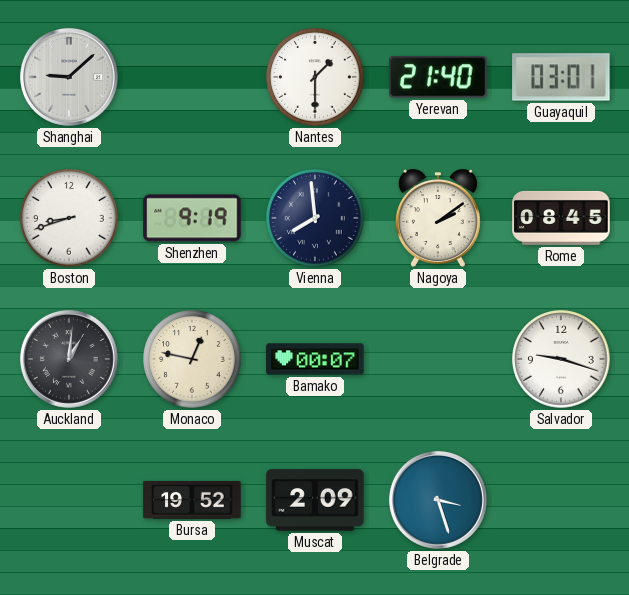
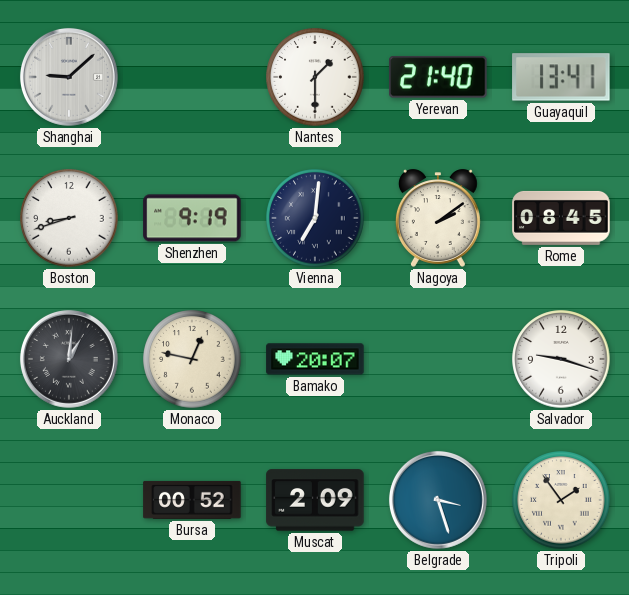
Guayaquil: 03:01 -> 13:41
Vienna: 7:59 -> 7:01
Bamako: 00:07 -> 20:07
Bursa: 19:52 -> 00:52
Tripoli: none -> 1:54
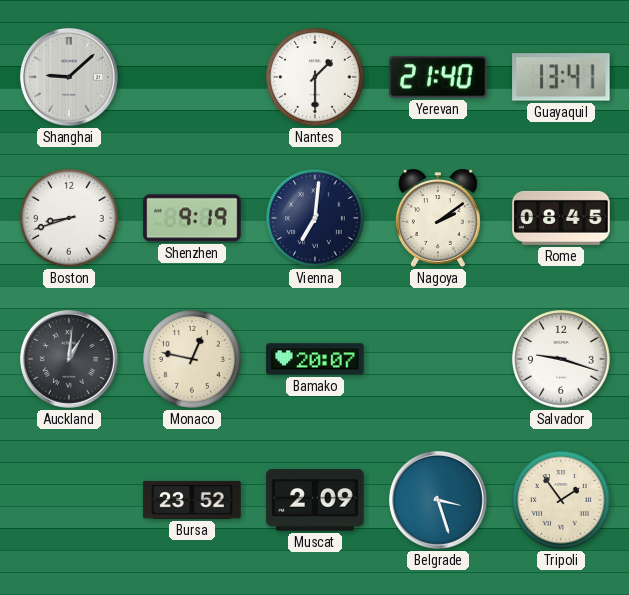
Bursa: 00:52 -> 23:52
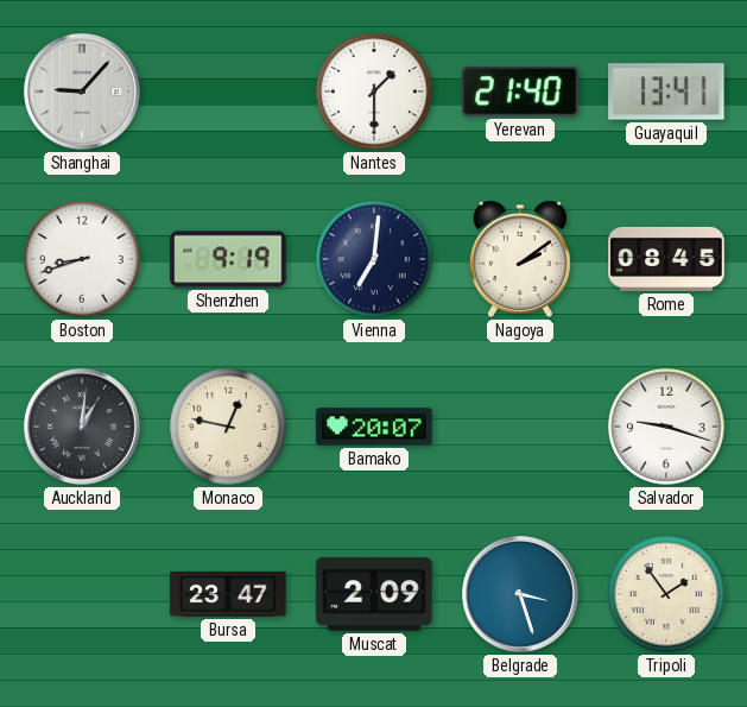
Shanghai: 9:08 -> 9:07
Bursa: 23:52 -> 23:47
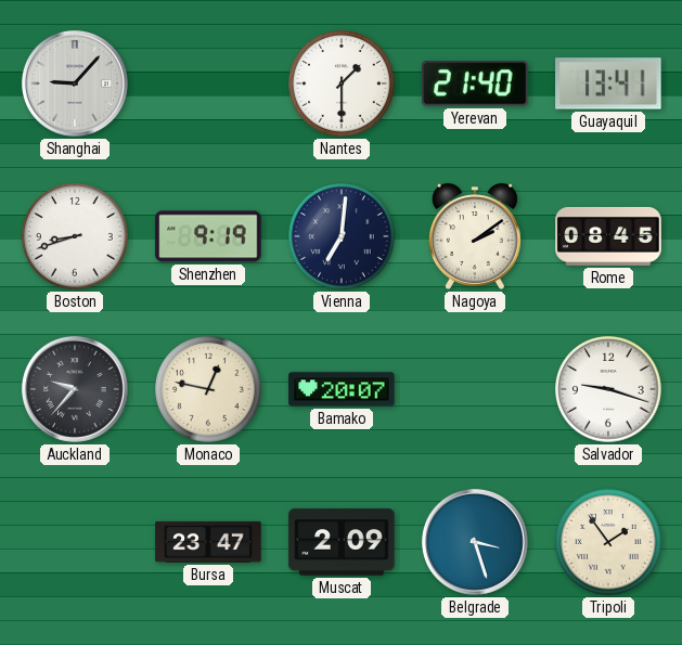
Auckland: 1:01 -> 9:37
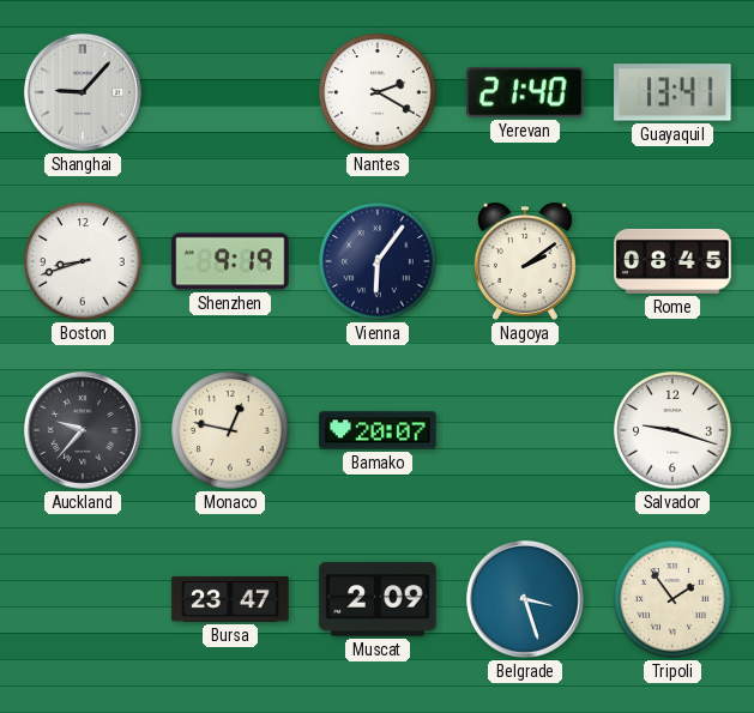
Nantes: 1:30 -> 2:20
Vienna: 7:01 -> 6:06
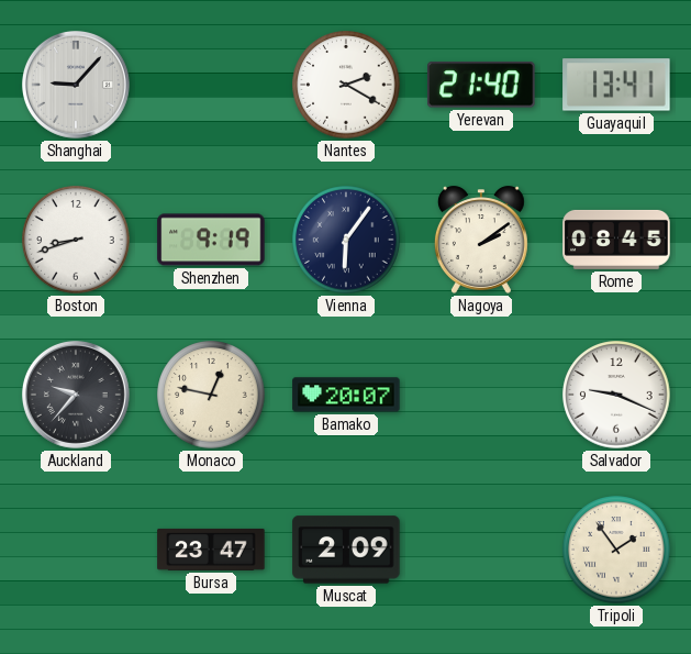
Salvador: 9:18 -> 9:19
Belgrade: 3:27 -> none
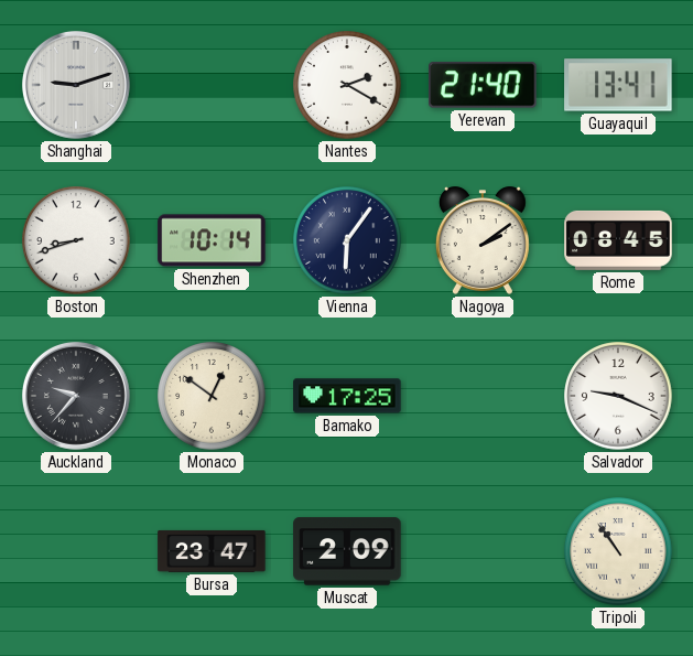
Shanghai: 9:07 -> 9:12
Shenzhen: 9:19 -> 10:14
Monaco: 12:47 -> 12:51
Bamako: 20:07 -> 17:25
Tripoli: 1:54 -> 10:54
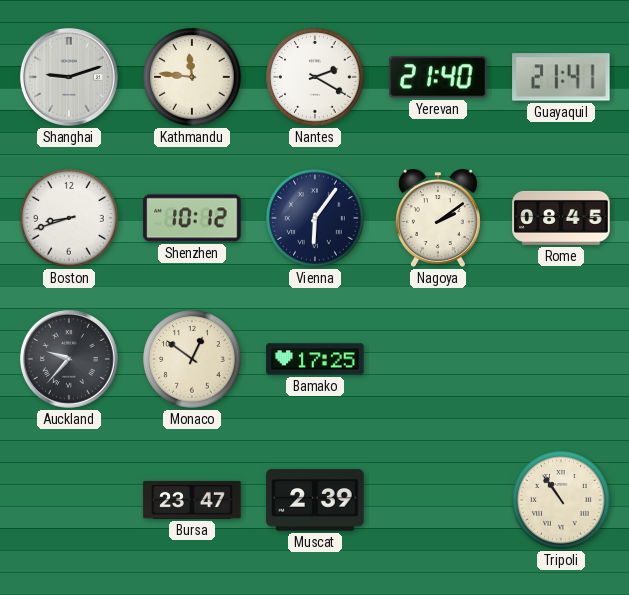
Kathmandu: none -> 11:46
Guayaquil: 13:41 -> 21:41
Shenzhen: 10:14 -> 10:12
Salvador: 9:19 -> none
Muscat: 2:09 -> 2:39
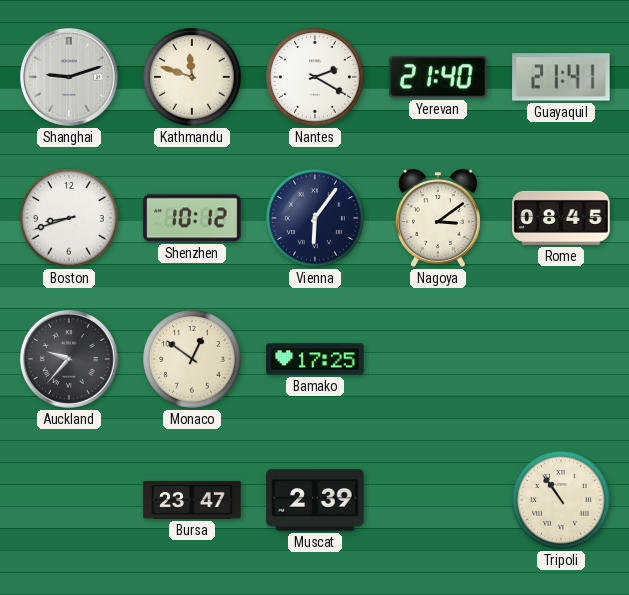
Kathmandu: 11:46 -> 11:48
Nagoya: 2:09 -> 3:09
